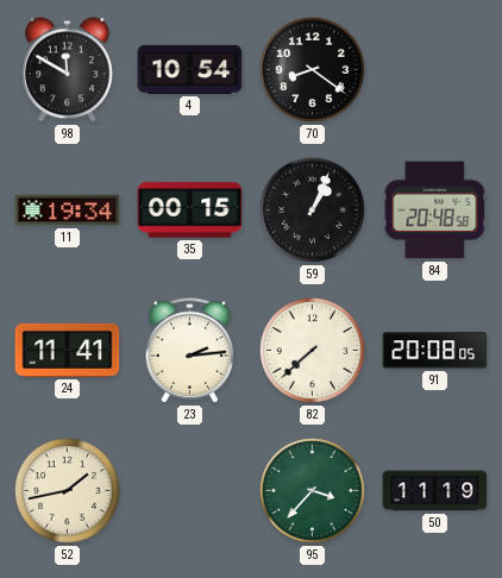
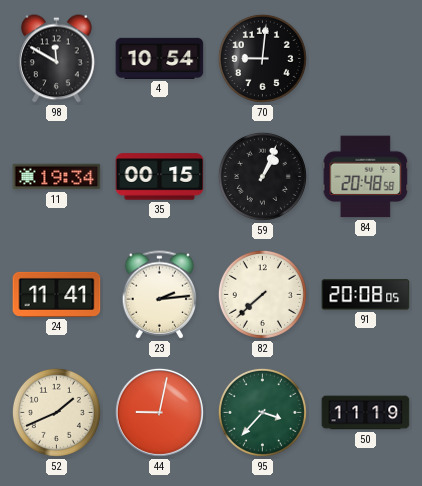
70: 8:21 -> 9:01
52: 1:43 -> 1:41
44: none -> 9:02
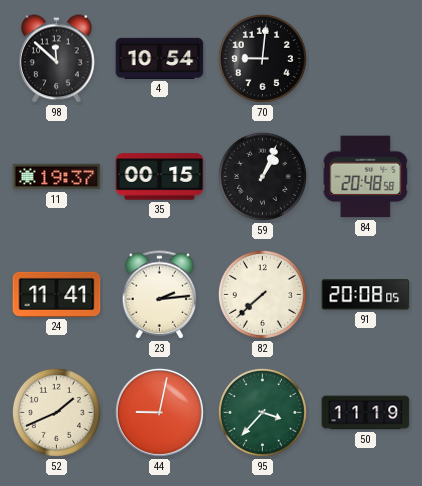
98: 11:50 -> 11:52
11: 19:34 -> 19:37
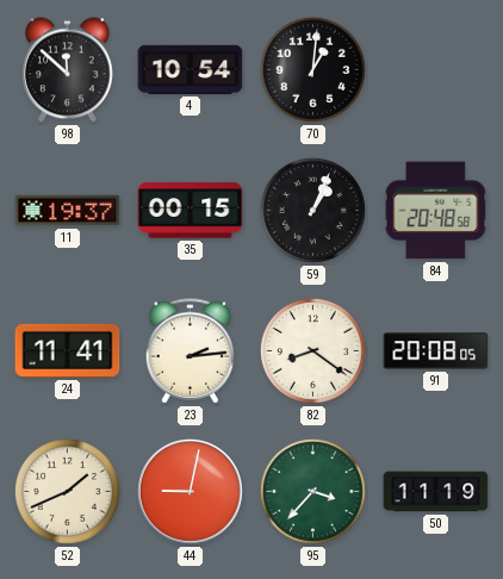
70: 9:01 -> 1:01
82: 7:38 -> 8:21
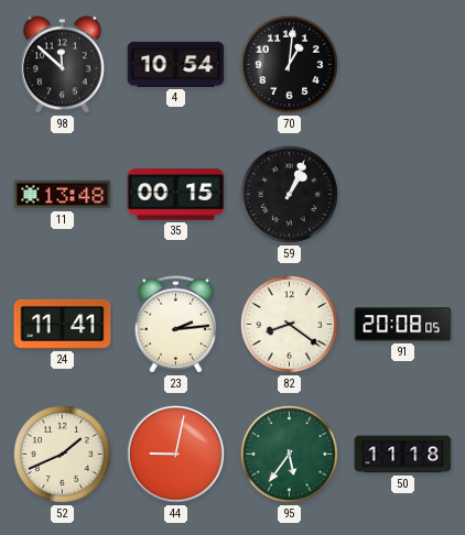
11: 19:37 -> 13:48
84: 20:48 -> none
95: 3:37 -> 5:36
50: 11:19 -> 11:18
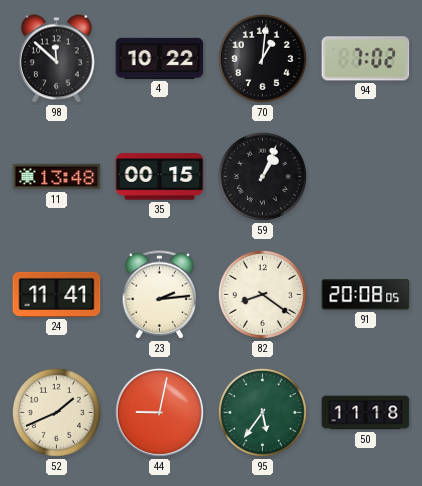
4: 10:54 -> 10:22
94: none -> 7:02
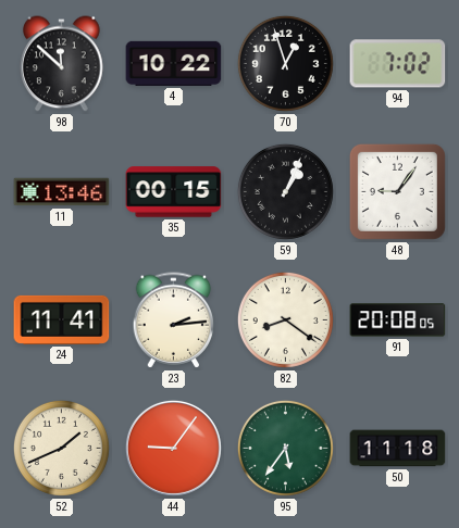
70: 1:01 -> 12:57
11: 13:48 -> 13:46
48: none -> 9:06
44: 9:02 -> 9:06
